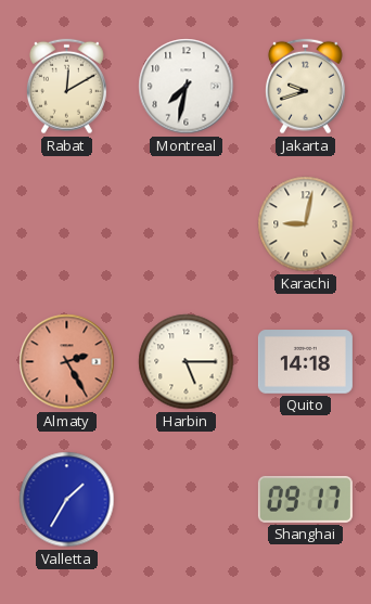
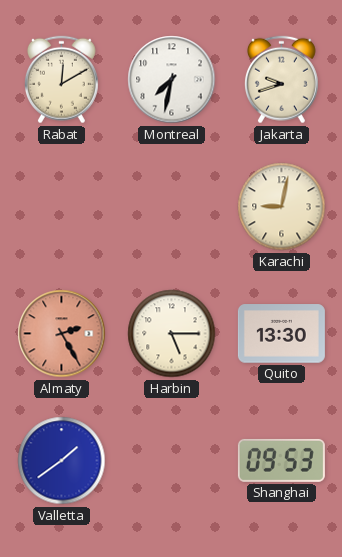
Quito: 14:18 -> 13:30
Valletta: 1:35 -> 1:39
Shanghai: 09:17 -> 09:53
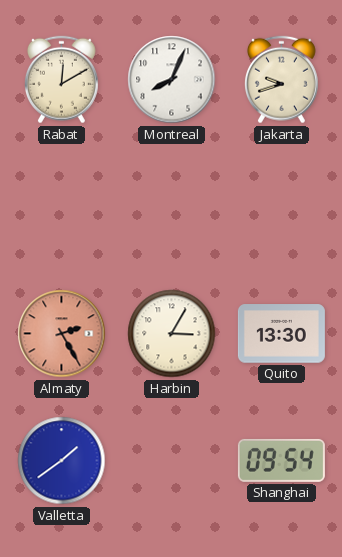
Montreal: 7:32 -> 8:04
Karachi: 9:02 -> none
Harbin: 5:15 -> 3:05
Shanghai: 09:53 -> 09:54
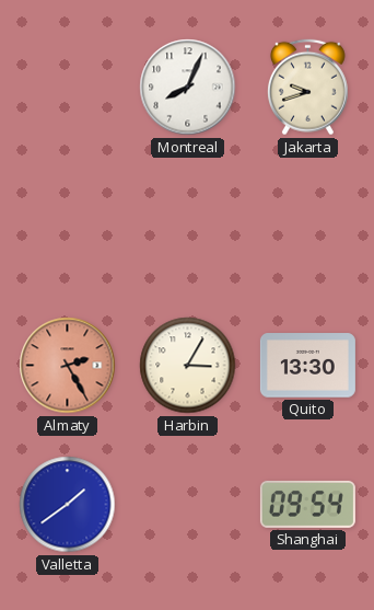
Rabat: 12:10 -> none
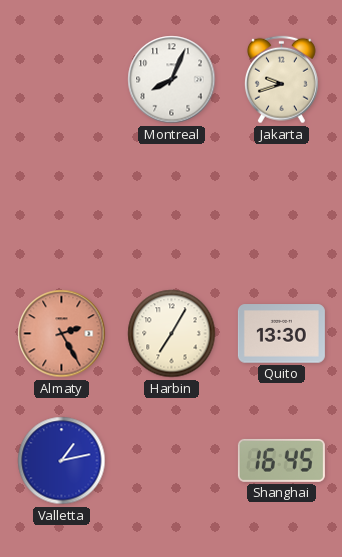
Harbin: 3:05 -> 7:05
Valletta: 1:39 -> 1:13
Shanghai: 09:54 -> 16:45
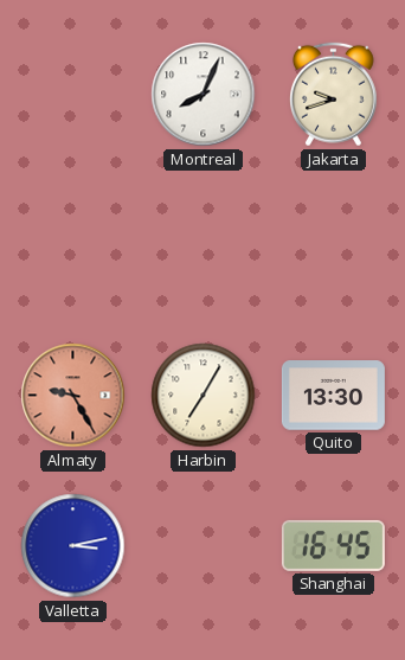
Almaty: 2:25 -> 9:25
Valletta: 1:13 -> 3:13
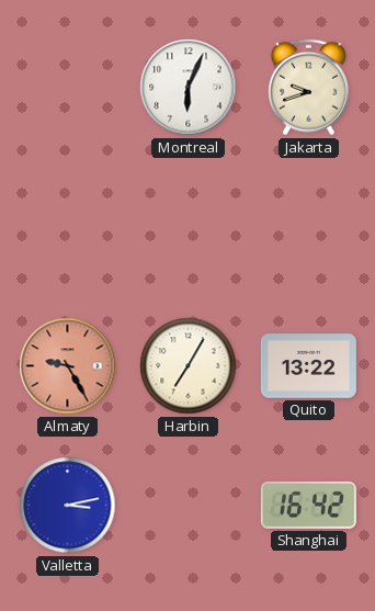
Montreal: 8:04 -> 6:04
Quito: 13:30 -> 13:22
Shanghai: 16:45 -> 16:42
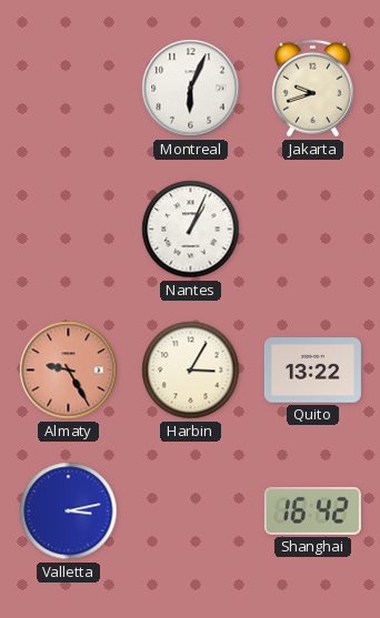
Nantes: none -> 1:04
Harbin: 7:05 -> 3:05
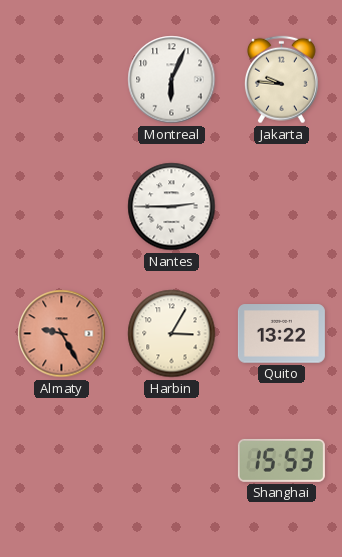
Jakarta: 9:42 -> 9:46
Nantes: 1:04 -> 2:45
Valletta: 3:13 -> none
Shanghai: 16:42 -> 15:53
